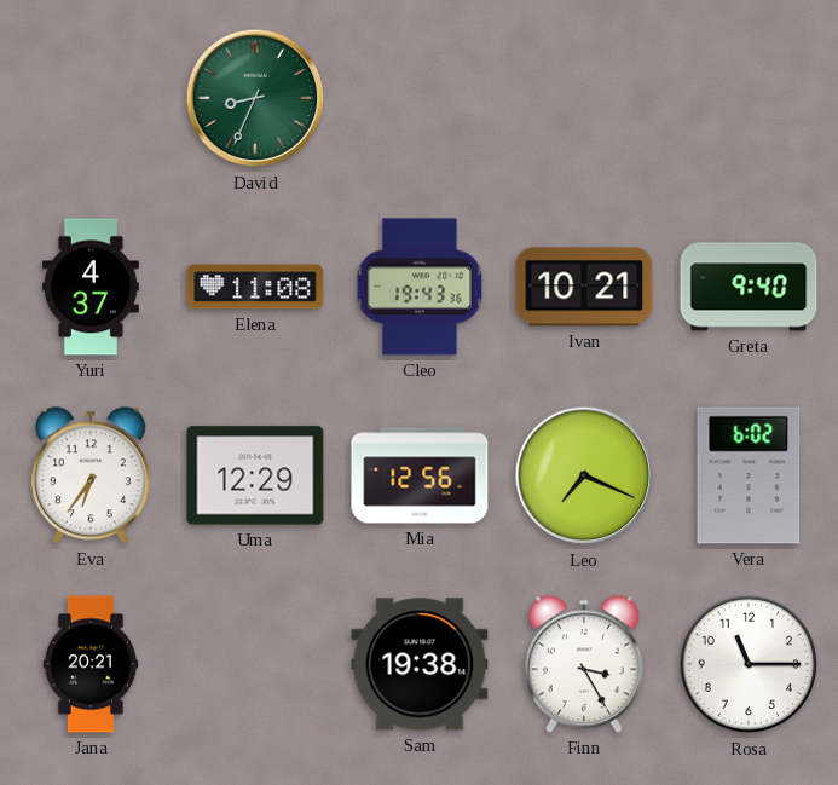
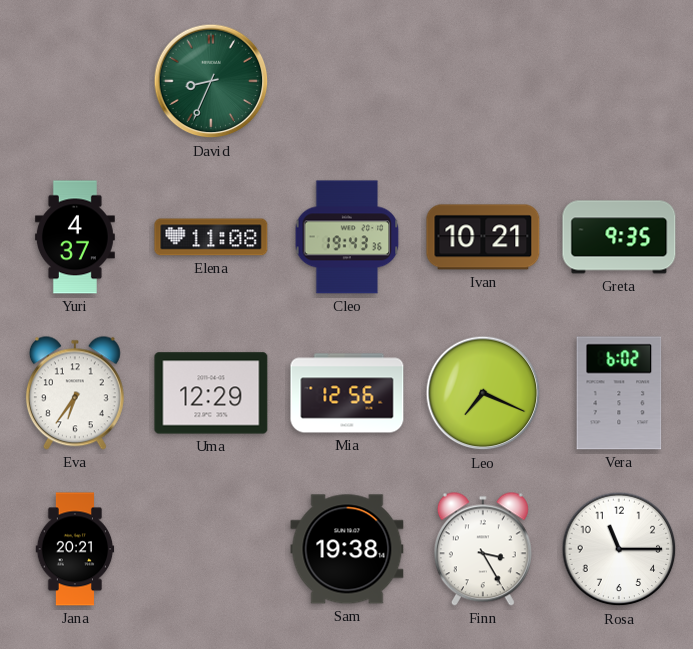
Greta: 9:40 -> 9:35
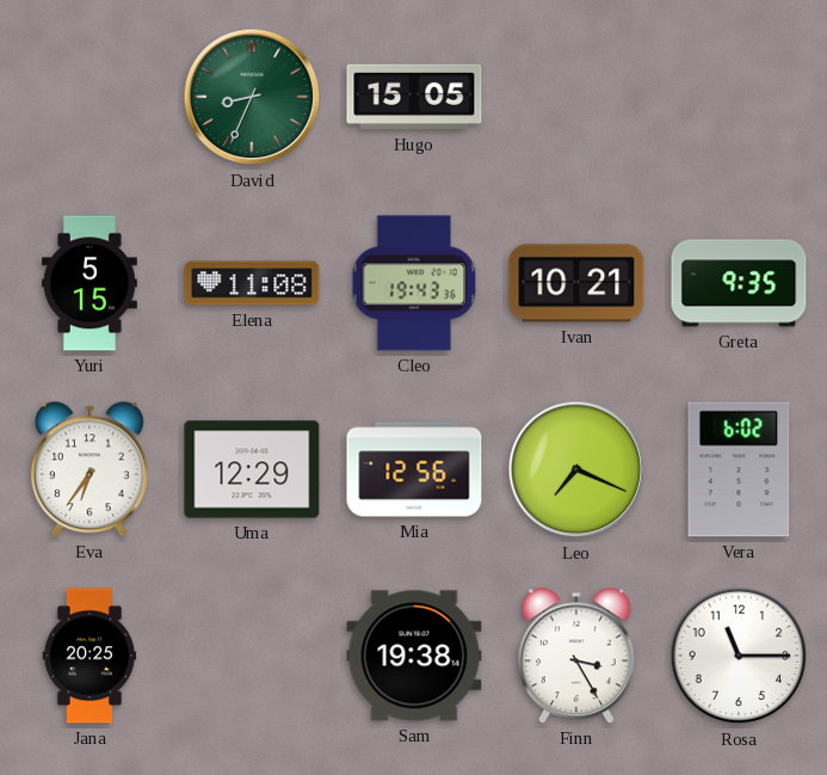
Hugo: none -> 15:05
Yuri: 4:37 -> 5:15
Jana: 20:21 -> 20:25
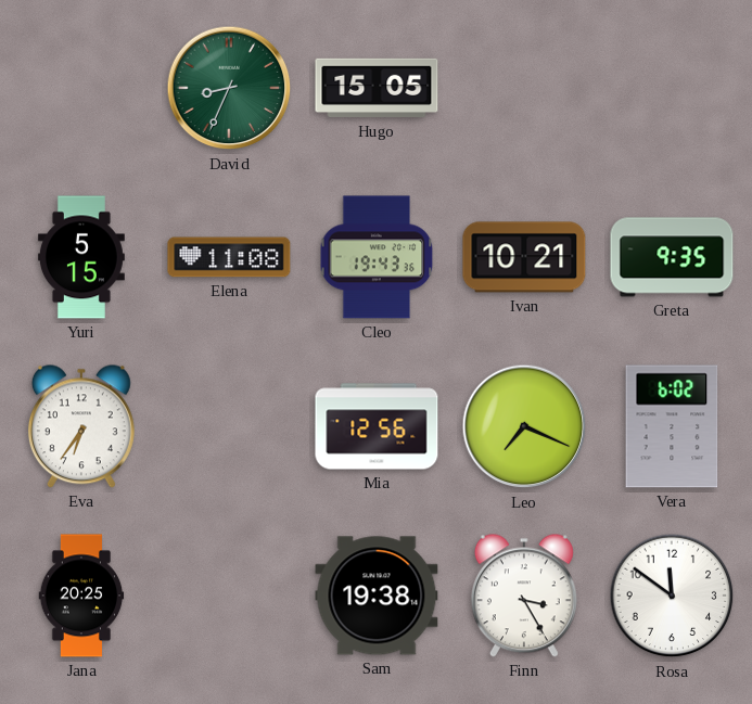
Uma: 12:29 -> none
Rosa: 11:15 -> 11:51
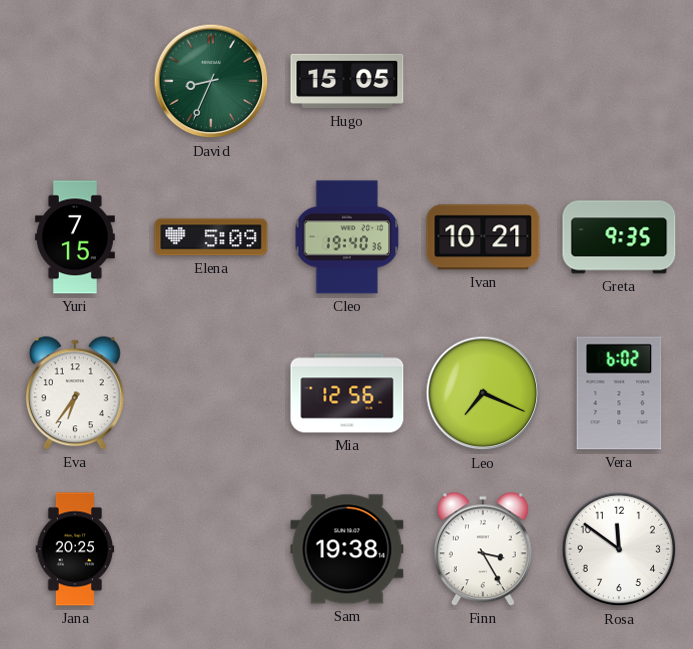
Yuri: 5:15 -> 7:15
Elena: 11:08 -> 5:09
Cleo: 19:43 -> 19:40
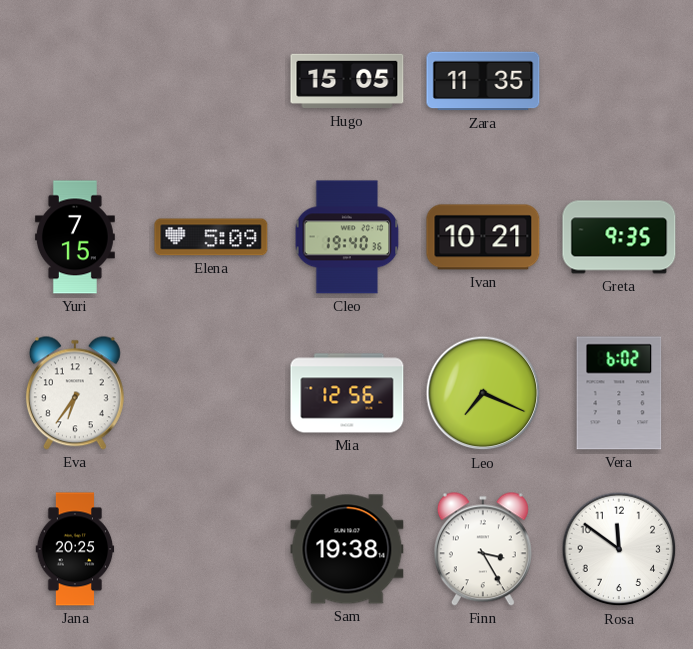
David: 8:34 -> none
Zara: none -> 11:35
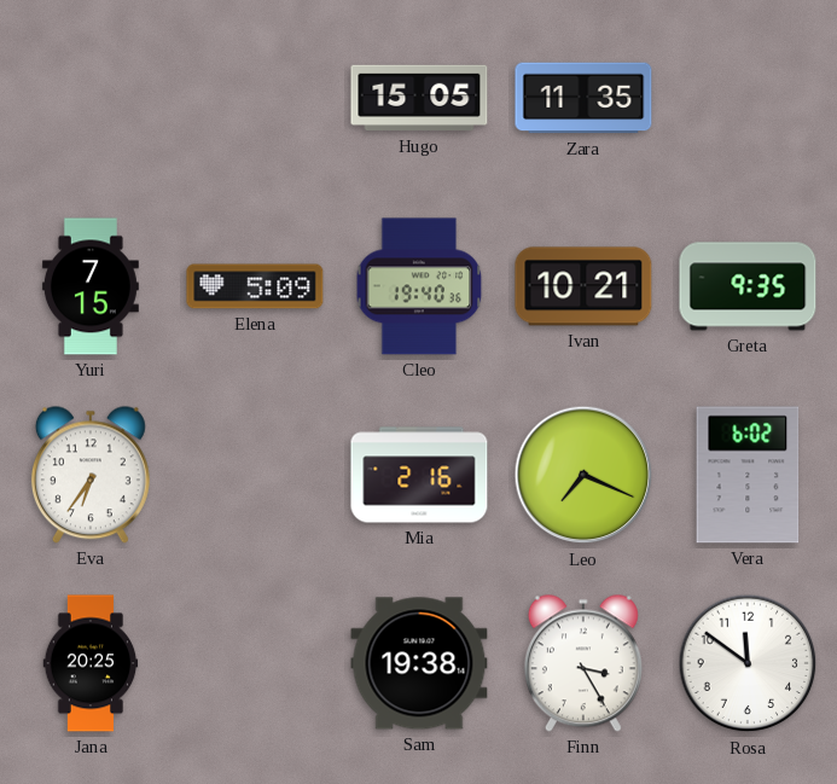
Mia: 12:56 -> 2:16
